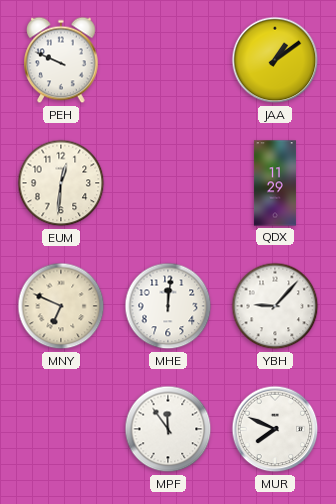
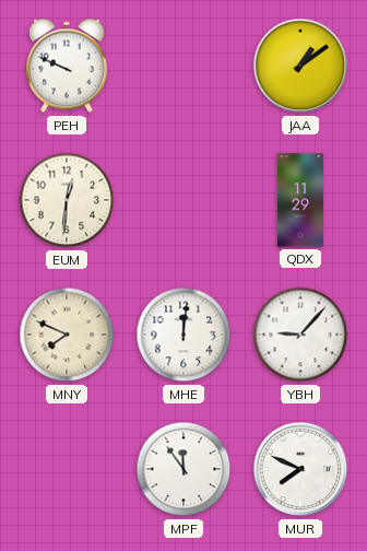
MNY: 6:49 -> 7:49
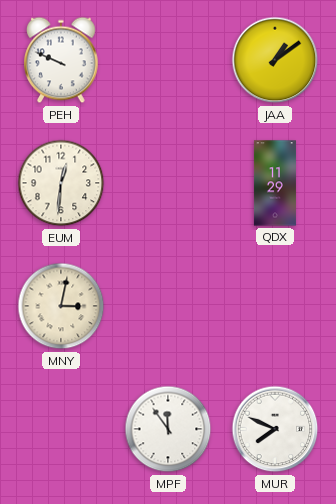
MNY: 7:49 -> 3:02
MHE: 12:01 -> none
YBH: 9:07 -> none
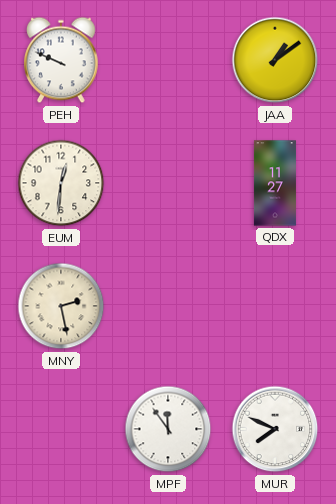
QDX: 11:29 -> 11:27
MNY: 3:02 -> 2:28
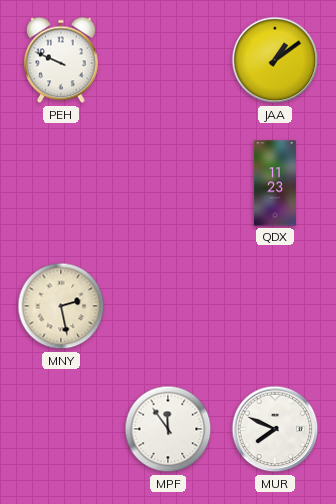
EUM: 12:31 -> none
QDX: 11:27 -> 11:23
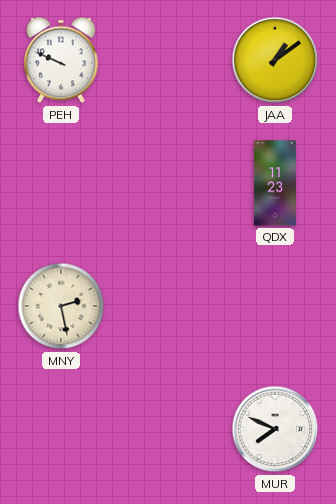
MPF: 11:54 -> none
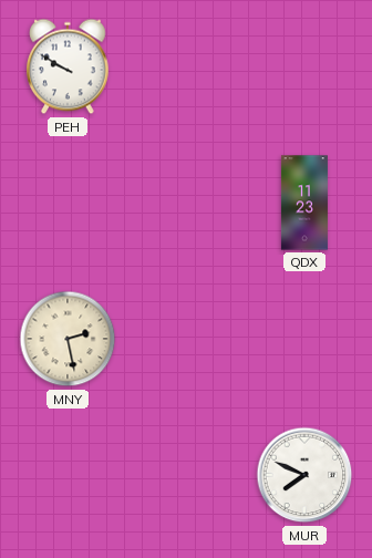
PEH: 9:49 -> 9:50
JAA: 1:09 -> none
